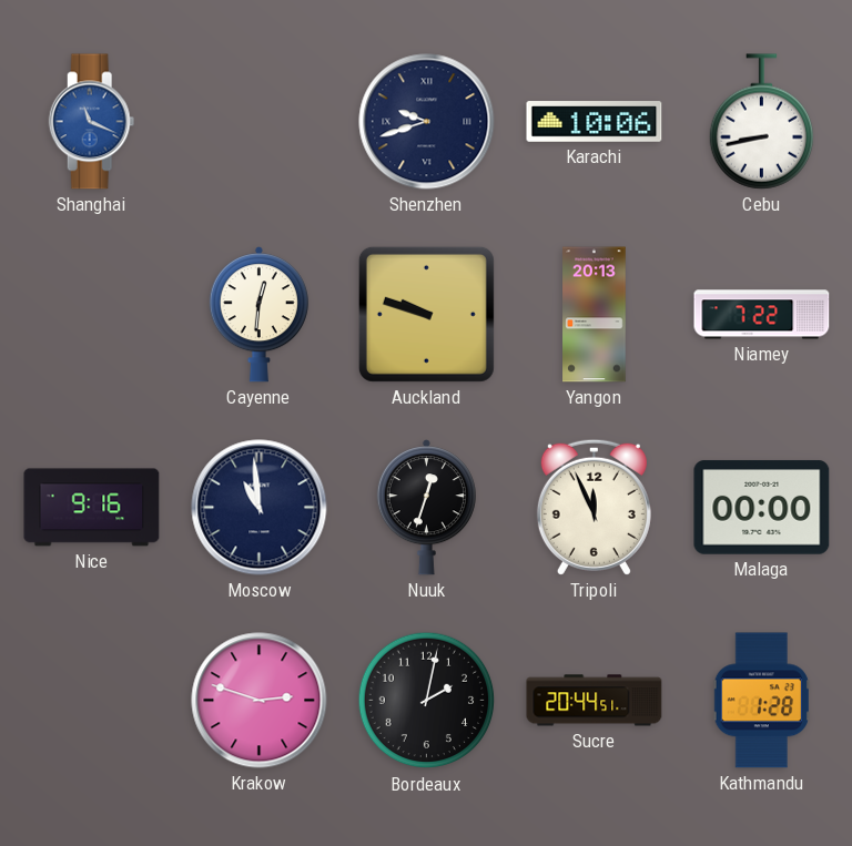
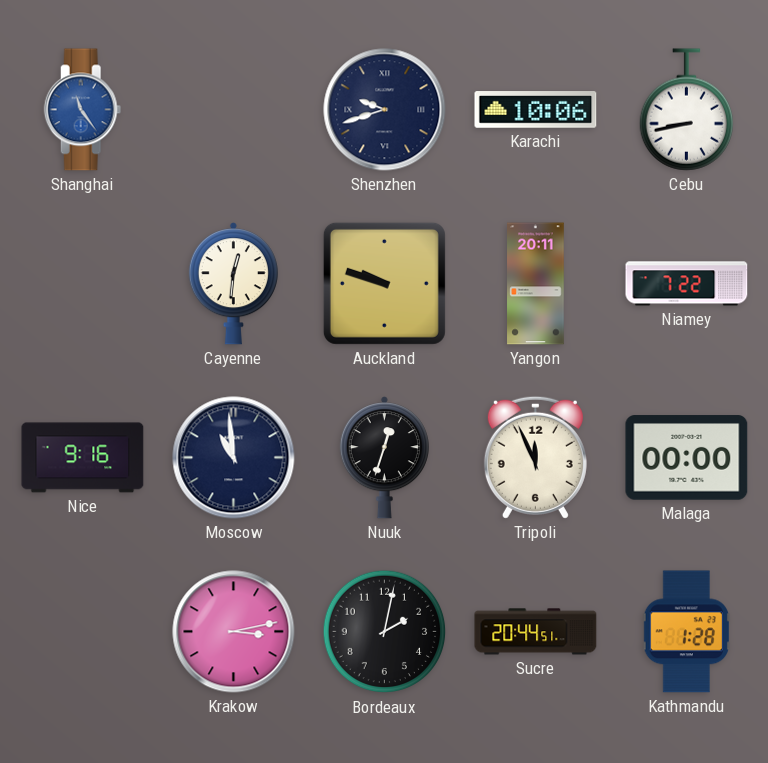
Shanghai: 11:19 -> 11:24
Yangon: 20:13 -> 20:11
Krakow: 2:48 -> 3:13
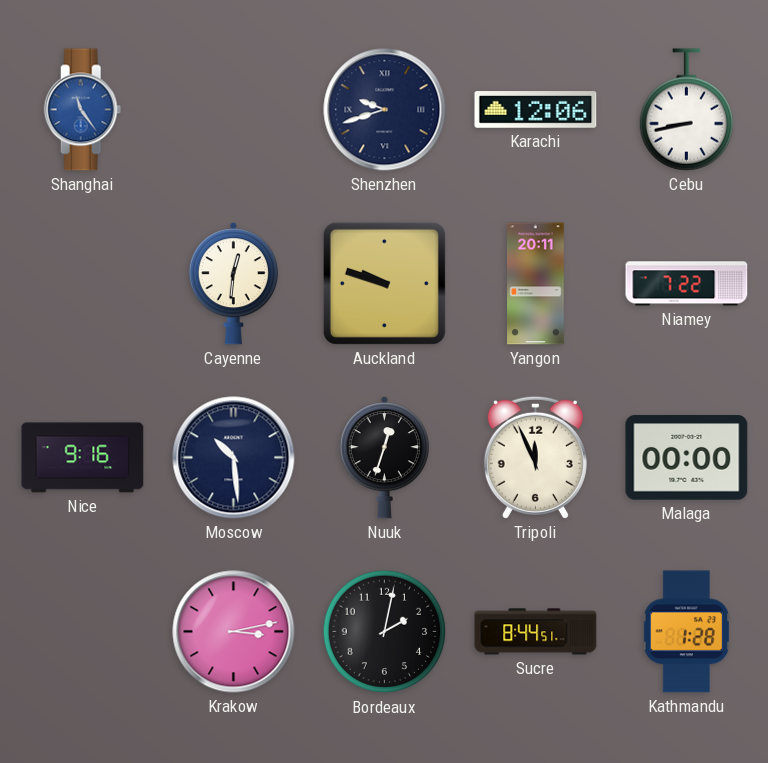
Karachi: 10:06 -> 12:06
Moscow: 10:59 -> 10:29
Sucre: 20:44 -> 8:44
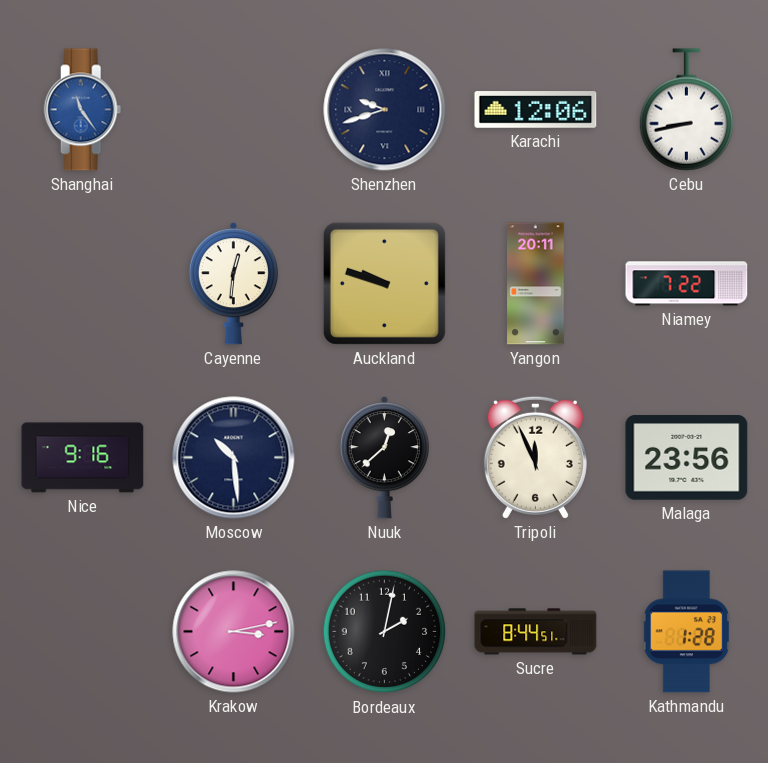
Nuuk: 12:33 -> 12:38
Malaga: 00:00 -> 23:56
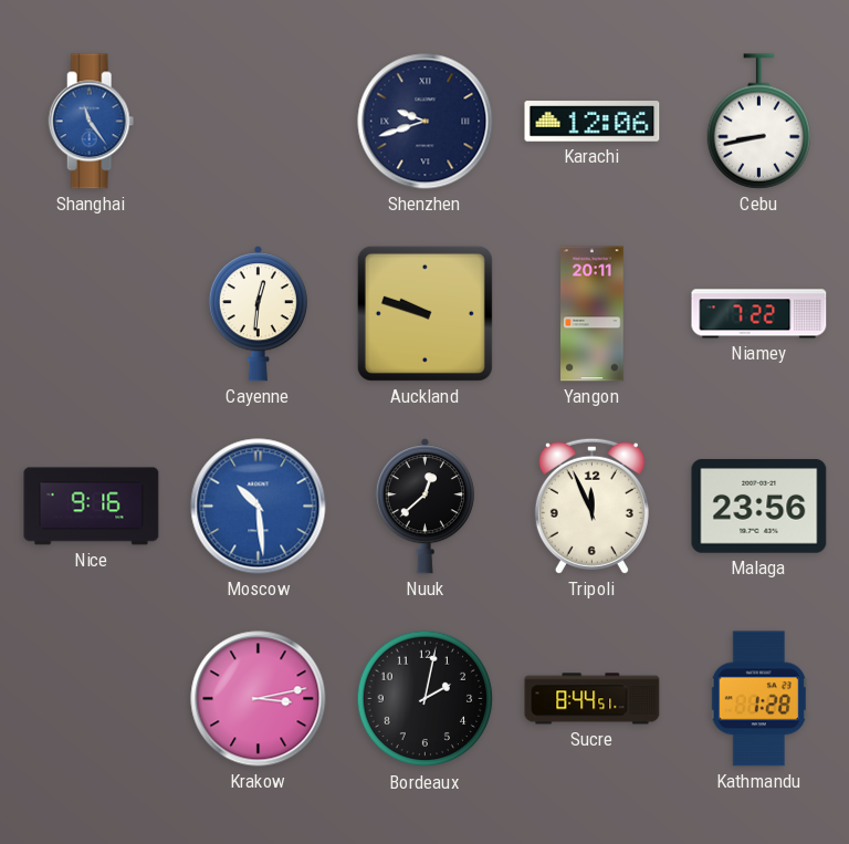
Moscow dial: navy -> blue
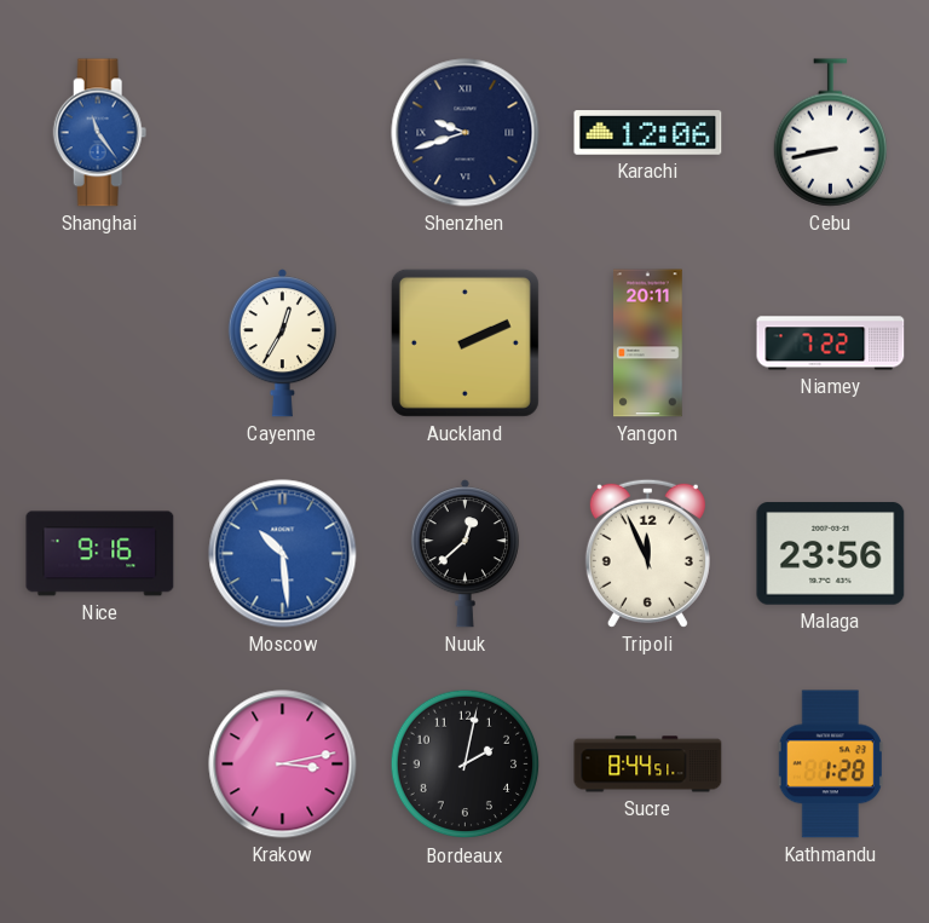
Cayenne: 12:31 -> 12:35
Auckland: 9:48 -> 2:11
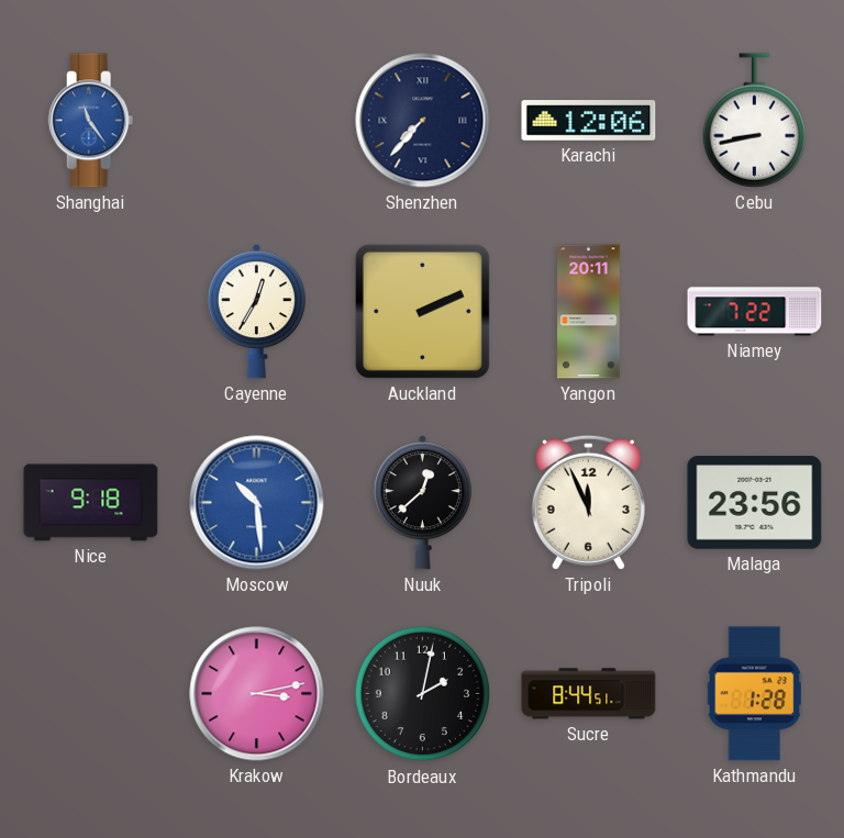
Shenzhen: 9:42 -> 7:37
Nice: 9:16 -> 9:18
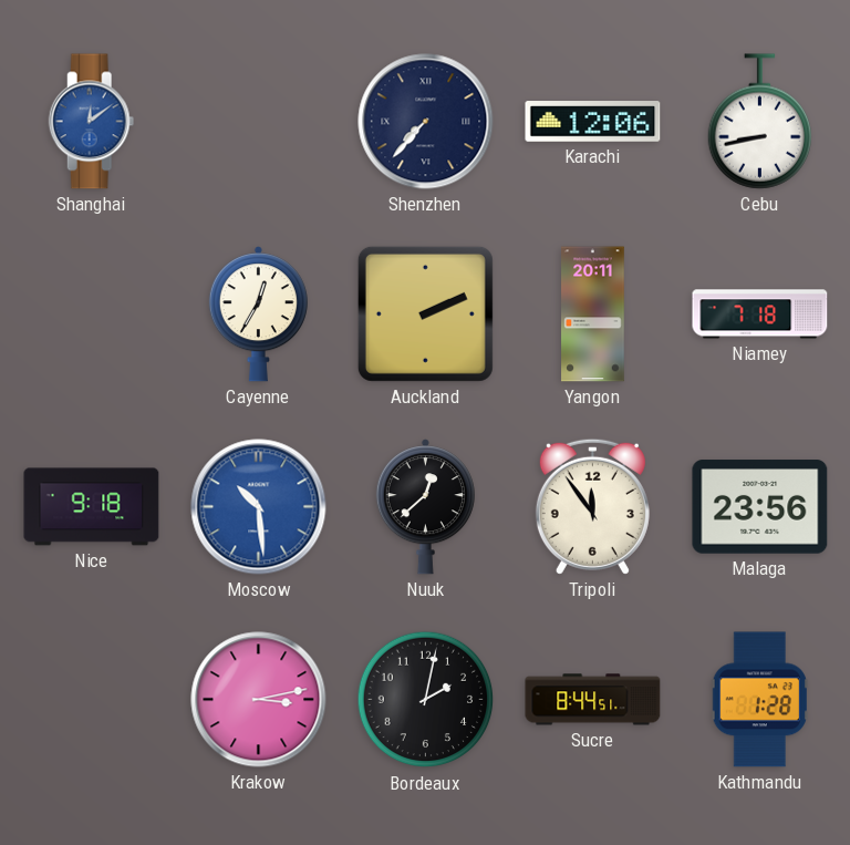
Shanghai: 11:24 -> 12:09
Niamey: 7:22 -> 7:18
Tripoli: 11:56 -> 11:54
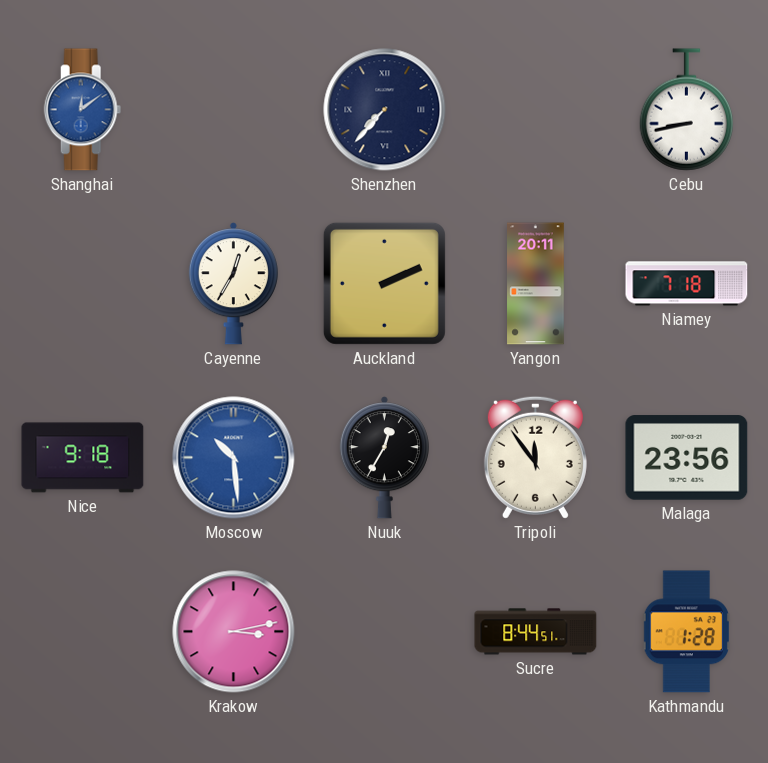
Karachi: 12:06 -> none
Nuuk: 12:38 -> 12:35
Bordeaux: 2:02 -> none
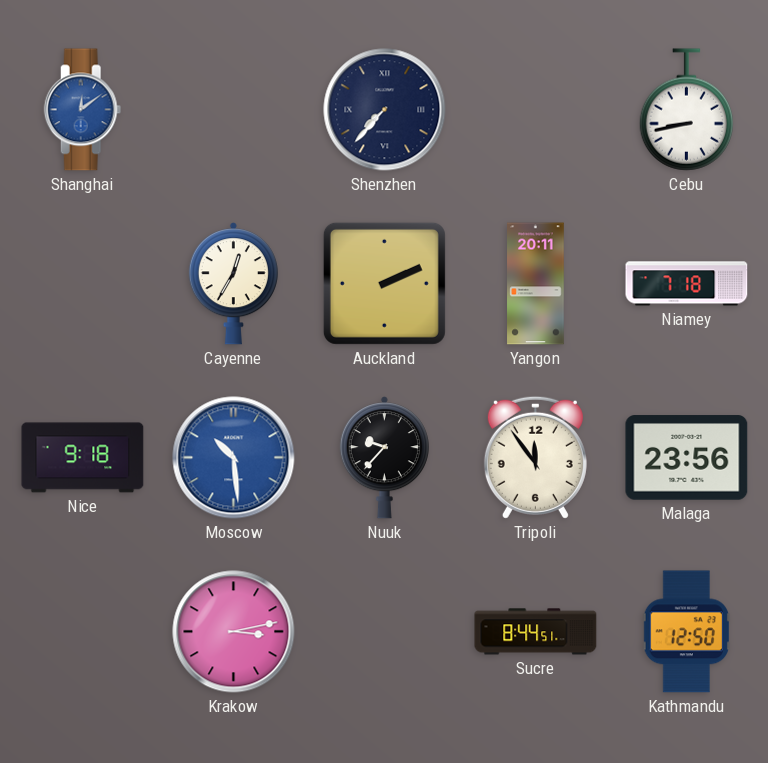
Nuuk: 12:35 -> 9:37
Kathmandu: 1:28 -> 12:50
